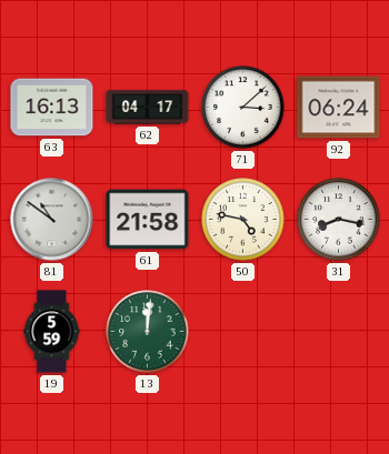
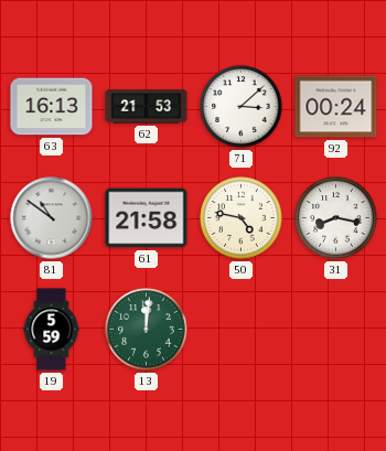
62: 04:17 -> 21:53
92: 06:24 -> 00:24
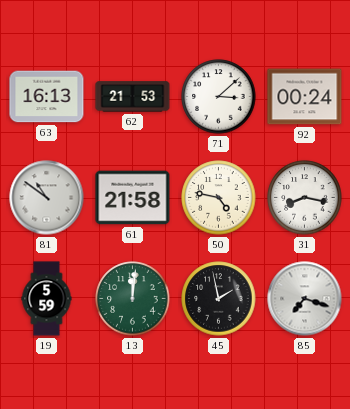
45: none -> 1:58
85: none -> 7:18
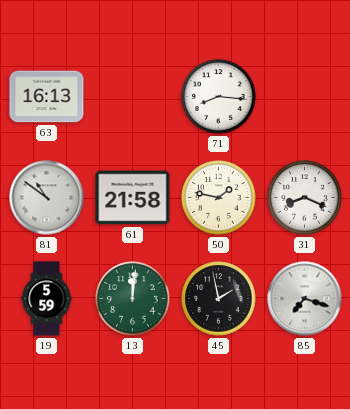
62: 21:53 -> none
71: 3:08 -> 8:16
92: 00:24 -> none
50: 4:47 -> 1:47
31: 8:17 -> 8:19
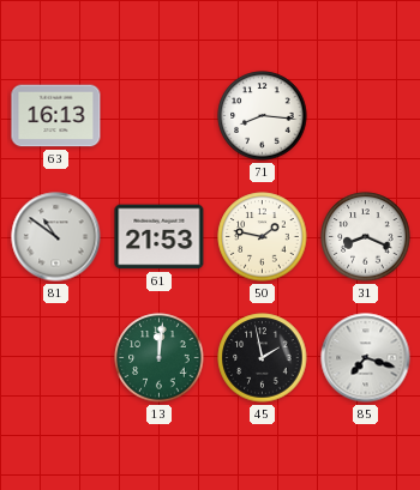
61: 21:58 -> 21:53
19: 5:59 -> none
